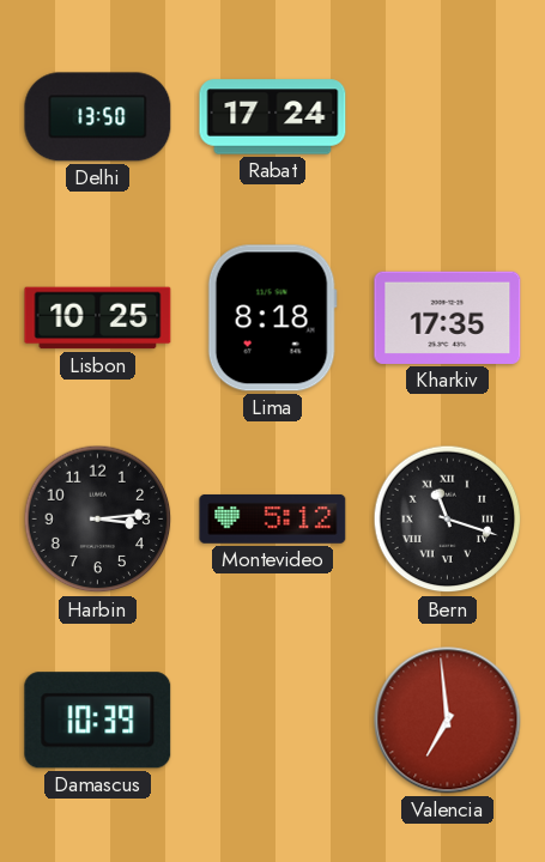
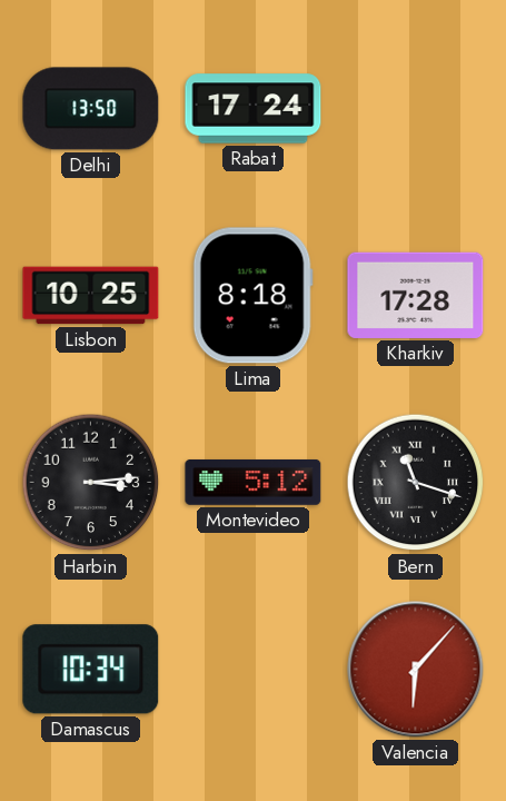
Kharkiv: 17:35 -> 17:28
Damascus: 10:39 -> 10:34
Valencia: 6:59 -> 6:07
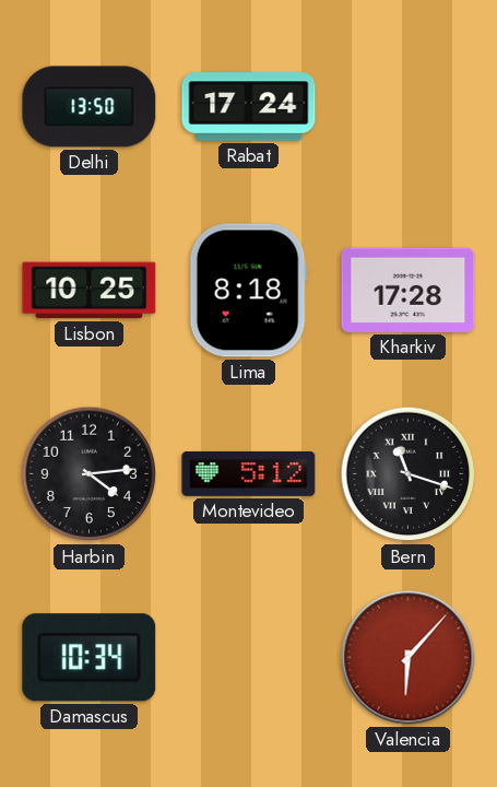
Harbin: 3:14 -> 4:14
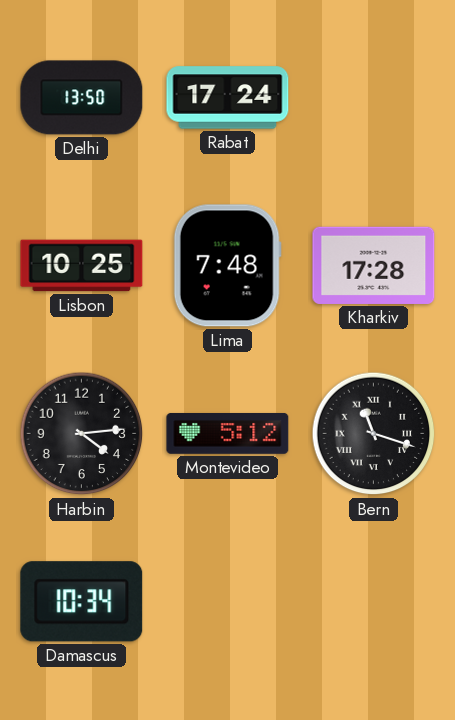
Lima: 8:18 -> 7:48
Valencia: 6:07 -> none
